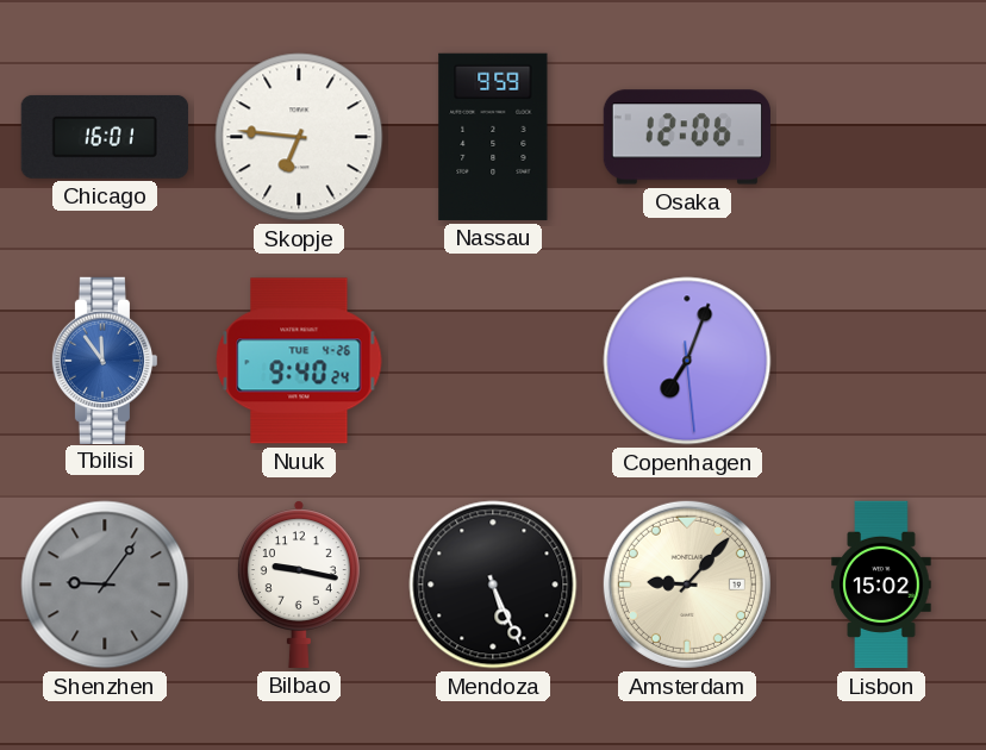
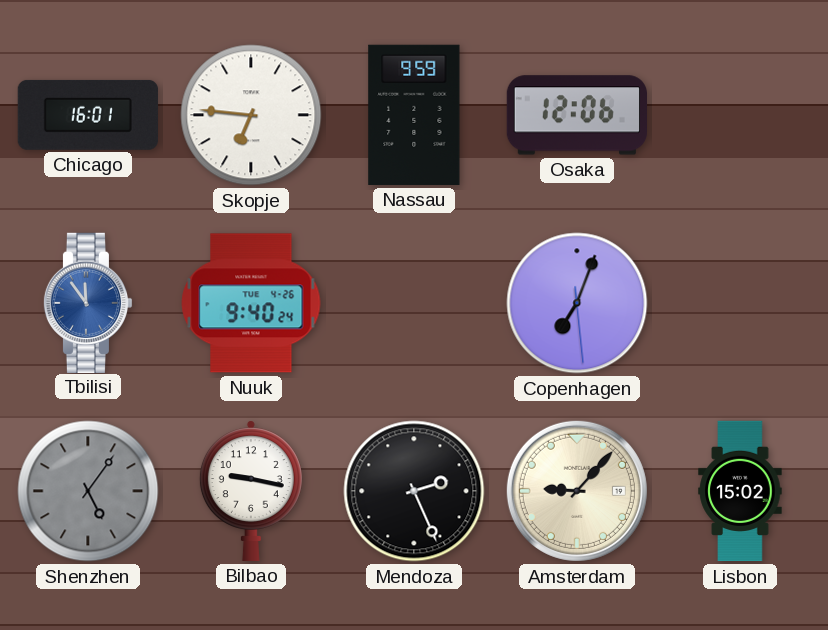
Shenzhen: 9:06 -> 5:06
Mendoza: 5:26 -> 2:26
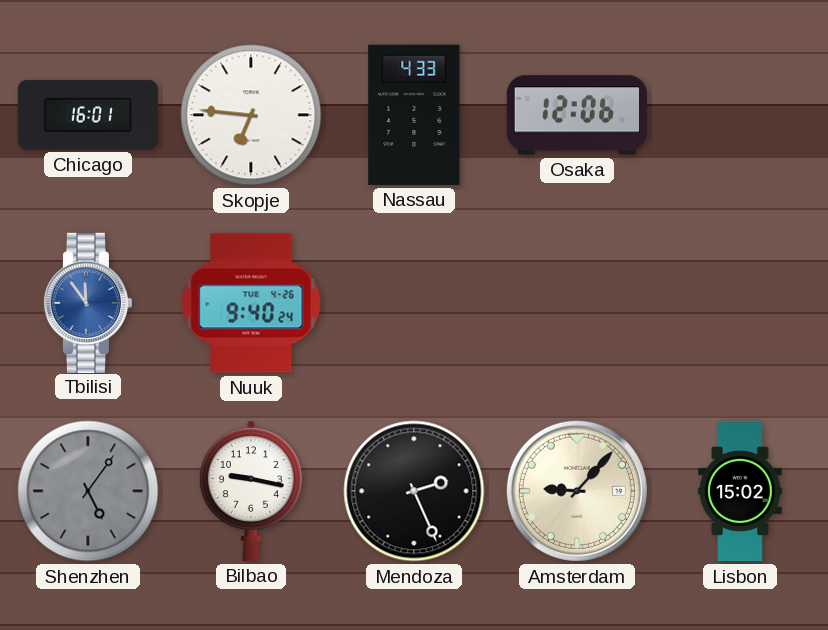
Nassau: 9:59 -> 4:33
Copenhagen: 7:03 -> none
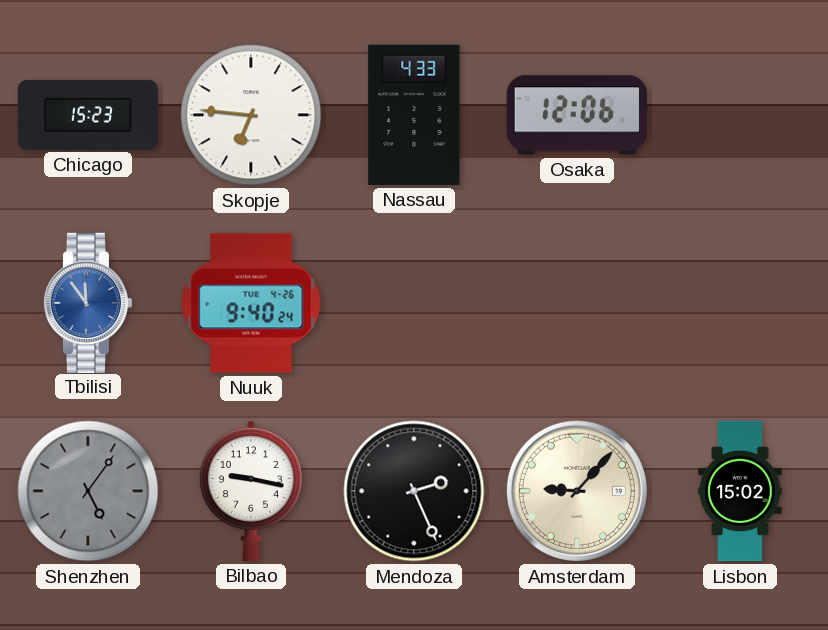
Chicago: 16:01 -> 15:23
